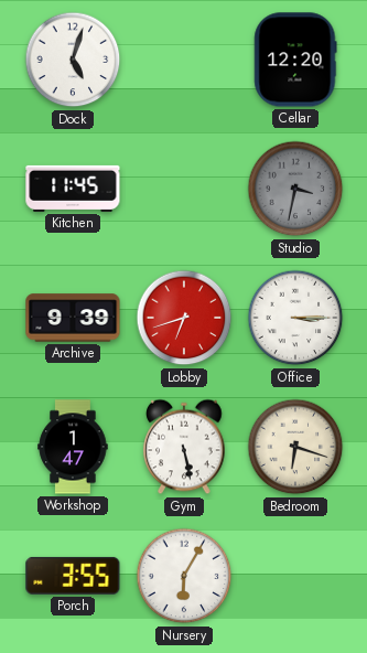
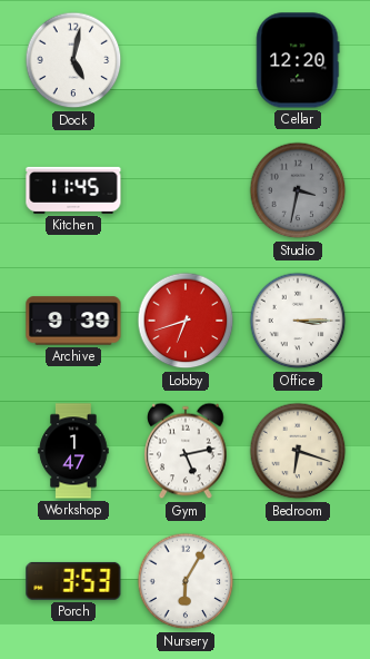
Dock: 5:03 -> 5:02
Gym: 5:28 -> 5:13
Porch: 3:55 -> 3:53
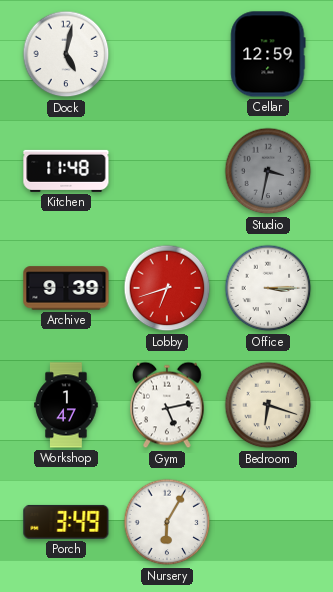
Cellar: 12:20 -> 12:59
Kitchen: 11:45 -> 11:48
Porch: 3:53 -> 3:49
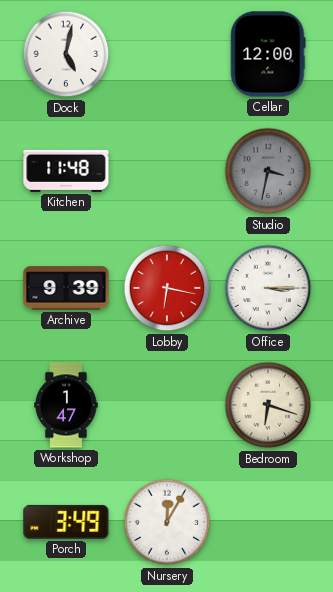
Cellar: 12:59 -> 12:00
Lobby: 6:42 -> 6:17
Gym: 5:13 -> none
Nursery: 6:05 -> 12:05
